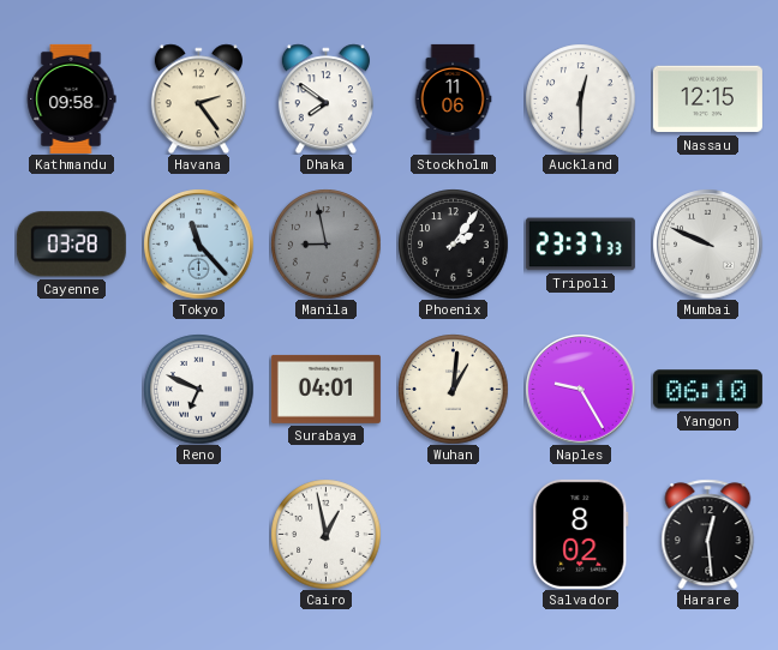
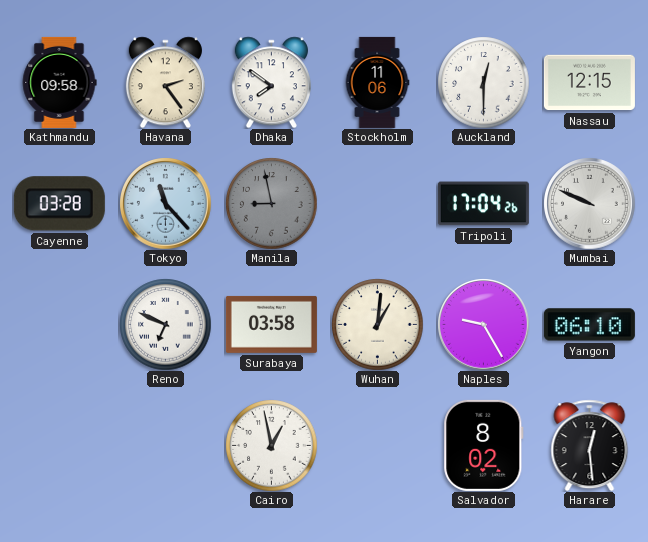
Phoenix: 2:06 -> none
Tripoli: 23:37 -> 17:04
Surabaya: 04:01 -> 03:58
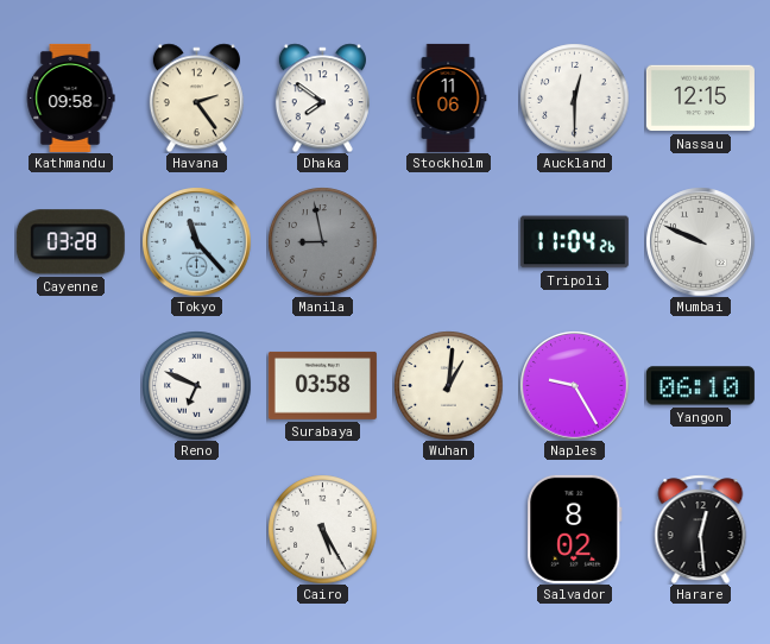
Tripoli: 17:04 -> 11:04
Cairo: 12:58 -> 5:25
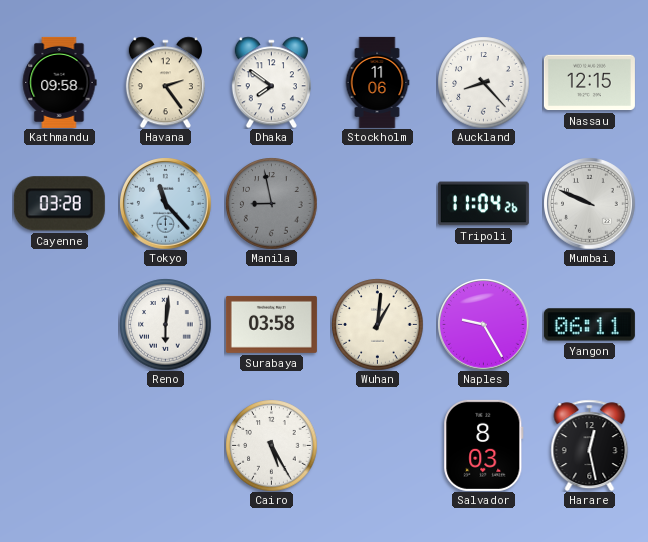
Auckland: 12:30 -> 8:23
Reno: 6:49 -> 6:01
Yangon: 06:10 -> 06:11
Salvador: 8:02 -> 8:03
Harare: 12:29 -> 12:28
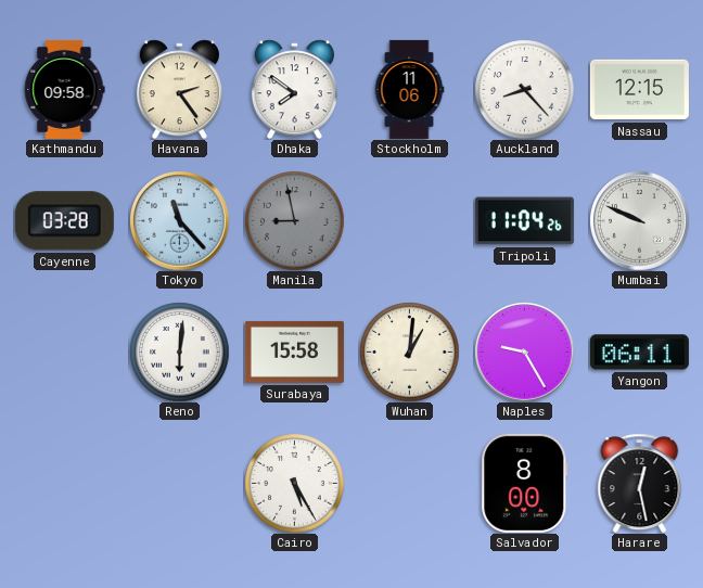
Surabaya: 03:58 -> 15:58
Salvador: 8:03 -> 8:00
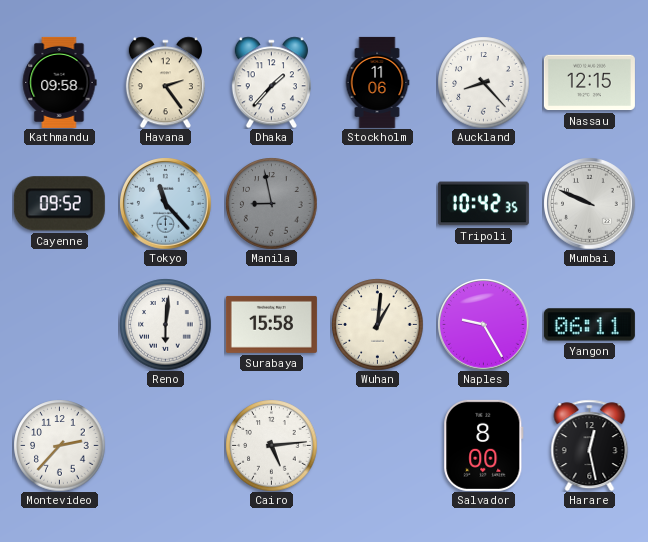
Dhaka: 7:51 -> 1:37
Cayenne: 03:28 -> 09:52
Tripoli: 11:04 -> 10:42
Montevideo: none -> 2:37
Cairo: 5:25 -> 5:14
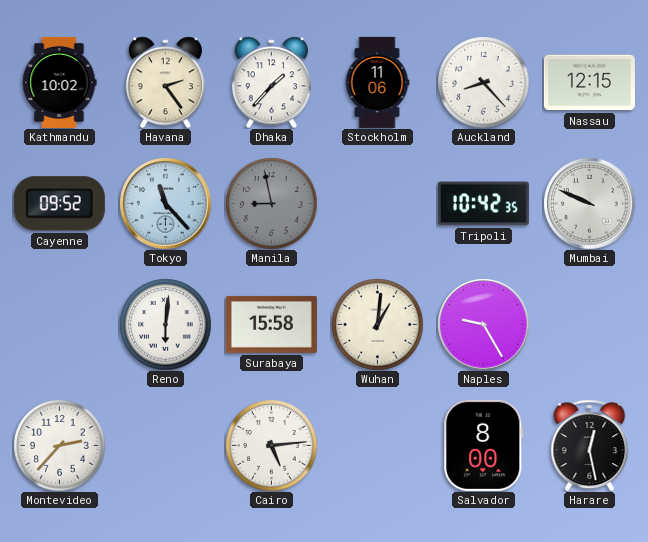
Kathmandu: 09:58 -> 10:02
Yangon: 06:11 -> none
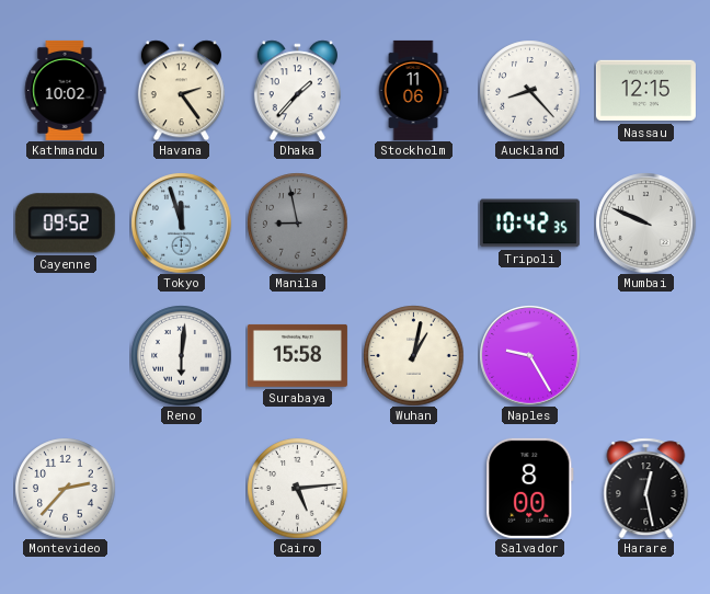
Tokyo: 11:23 -> 11:57
Wuhan: 1:01 -> 1:02
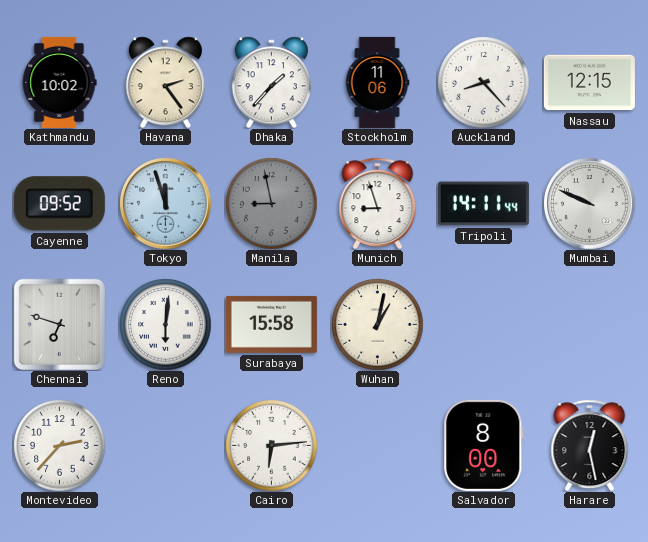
Munich: none -> 8:57
Tripoli: 10:42 -> 14:11
Chennai: none -> 6:48
Naples: 9:25 -> none
Cairo: 5:14 -> 6:14
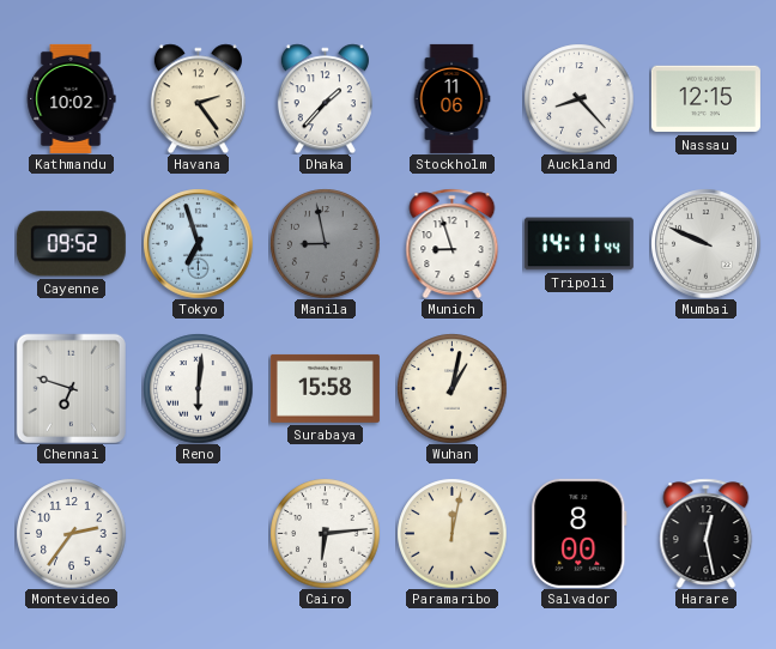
Tokyo: 11:57 -> 6:57
Montevideo: 2:37 -> 2:36
Paramaribo: none -> 12:02
